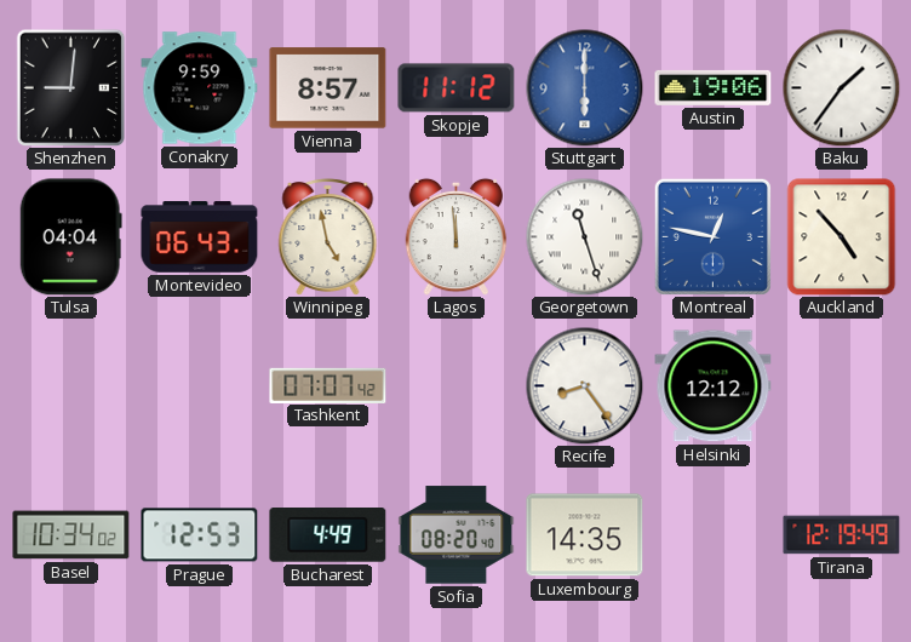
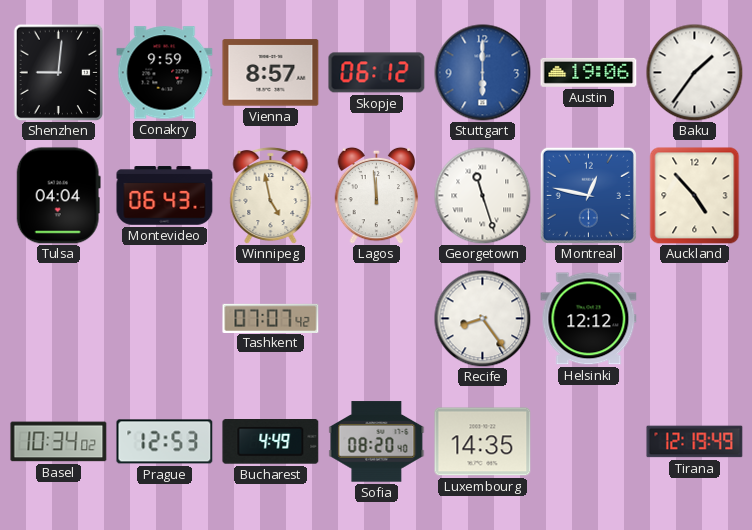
Skopje: 11:12 -> 06:12
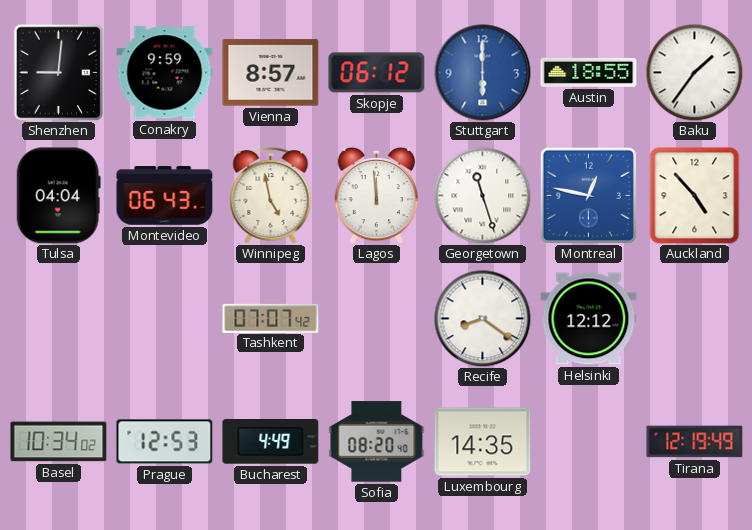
Austin: 19:06 -> 18:55
Recife: 8:24 -> 8:21
